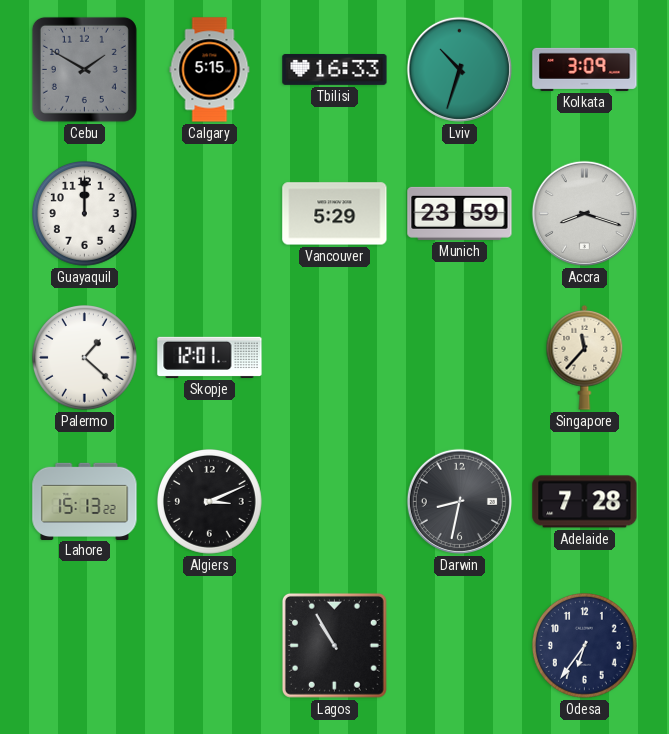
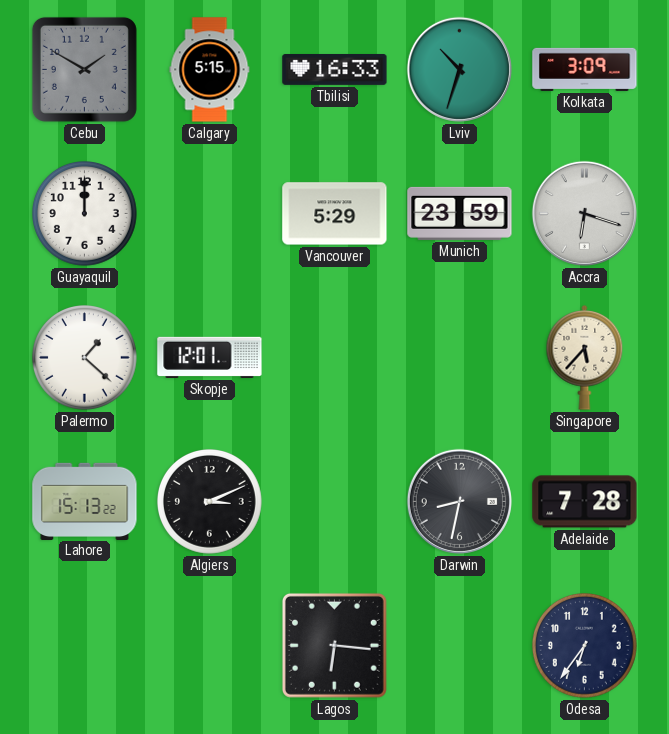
Accra: 8:18 -> 6:18
Singapore: 11:37 -> 5:37
Lagos: 10:55 -> 6:16
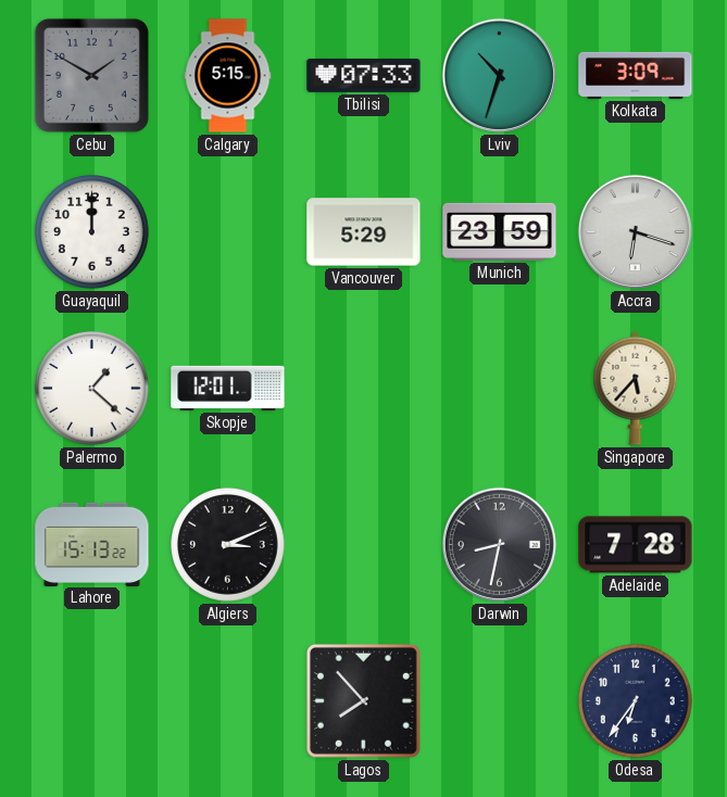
Tbilisi: 16:33 -> 07:33
Lagos: 6:16 -> 7:53
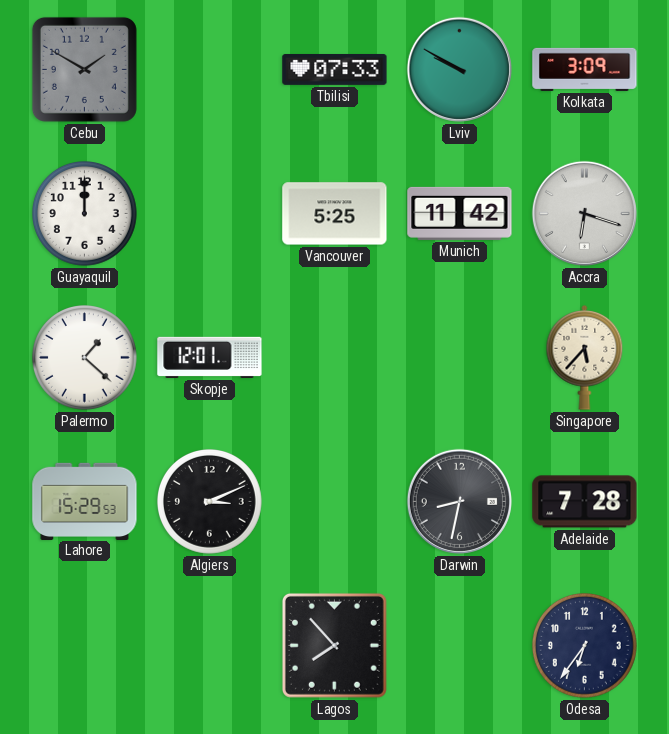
Calgary: 5:15 -> none
Lviv: 10:33 -> 9:50
Vancouver: 5:29 -> 5:25
Munich: 23:59 -> 11:42
Lahore: 15:13 -> 15:29
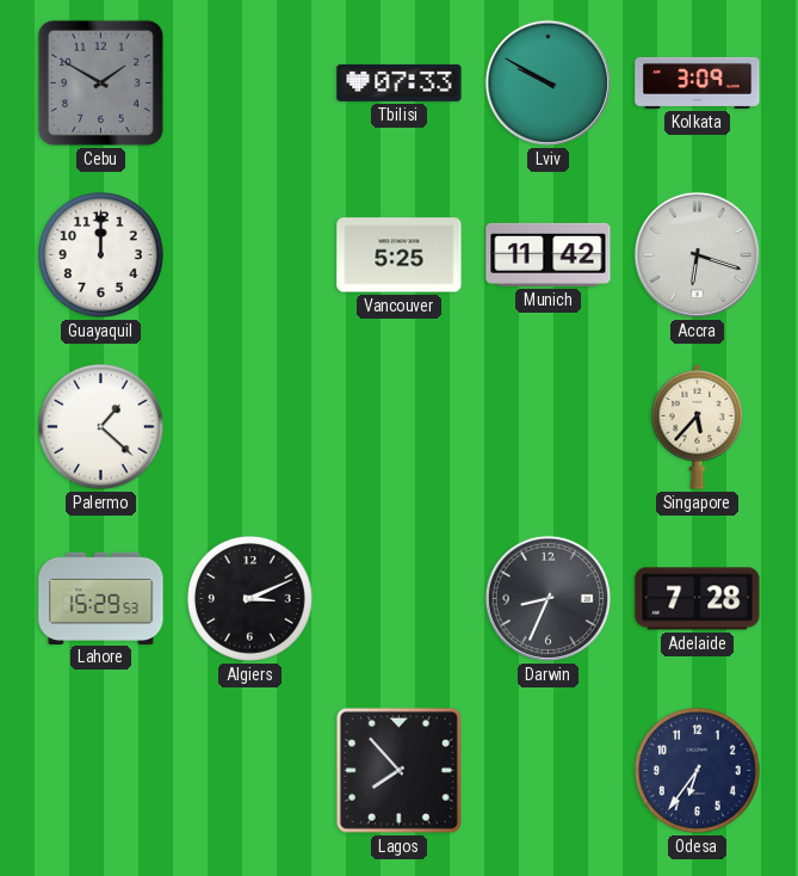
Skopje: 12:01 -> none
Darwin: 8:32 -> 8:34
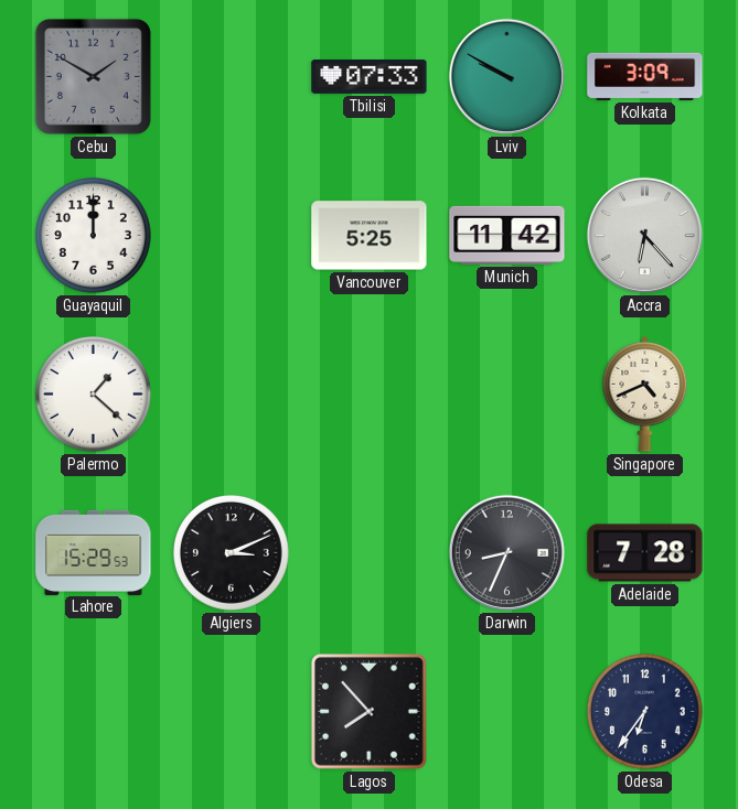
Accra: 6:18 -> 6:23
Singapore: 5:37 -> 4:41
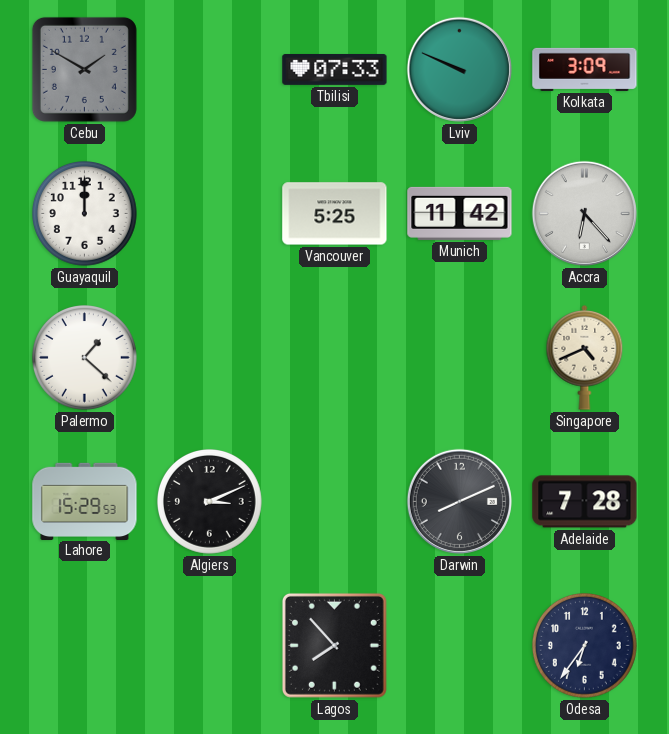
Lviv: 9:50 -> 9:49
Darwin: 8:34 -> 8:11
